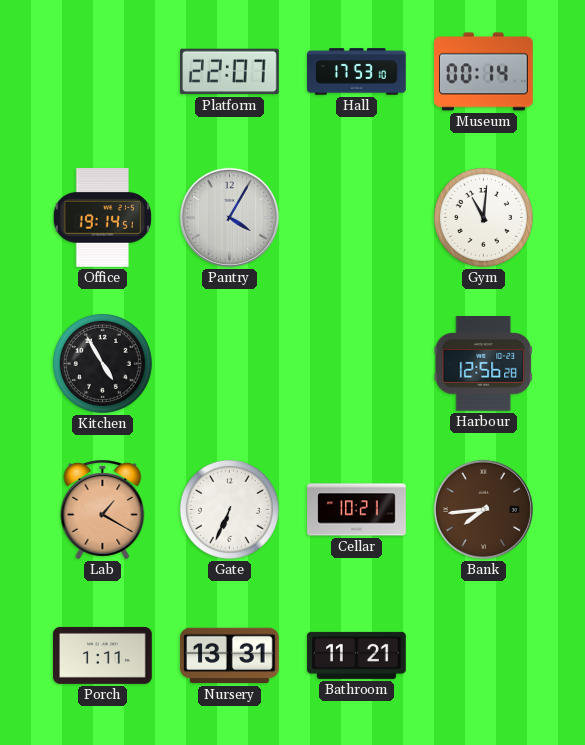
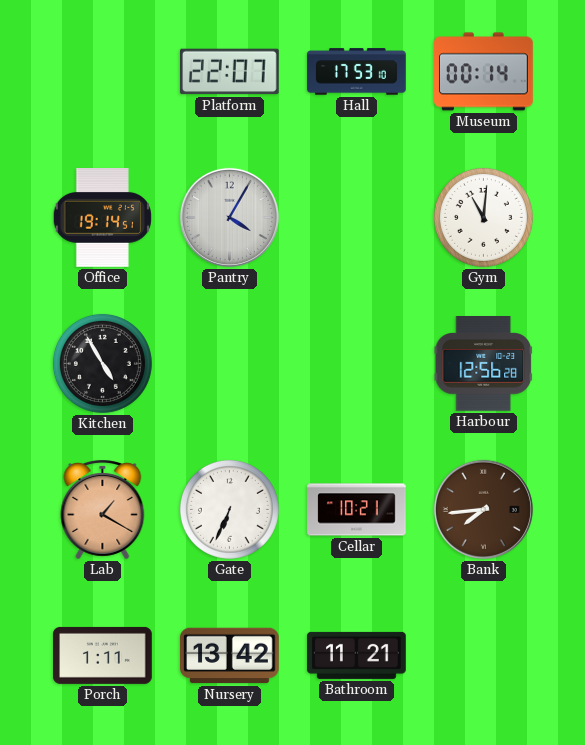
Nursery: 13:31 -> 13:42
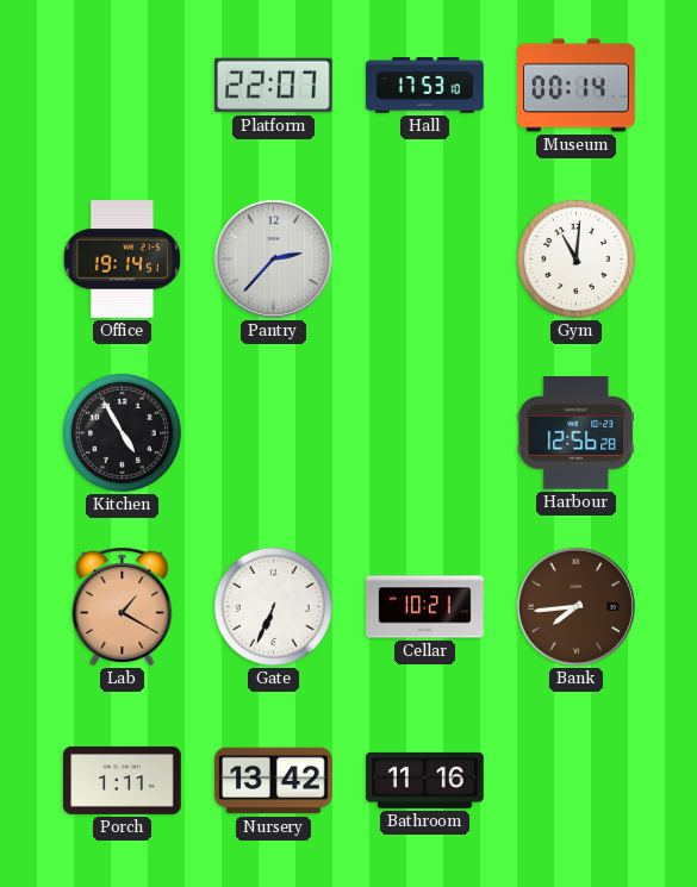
Pantry: 4:05 -> 2:37
Bathroom: 11:21 -> 11:16
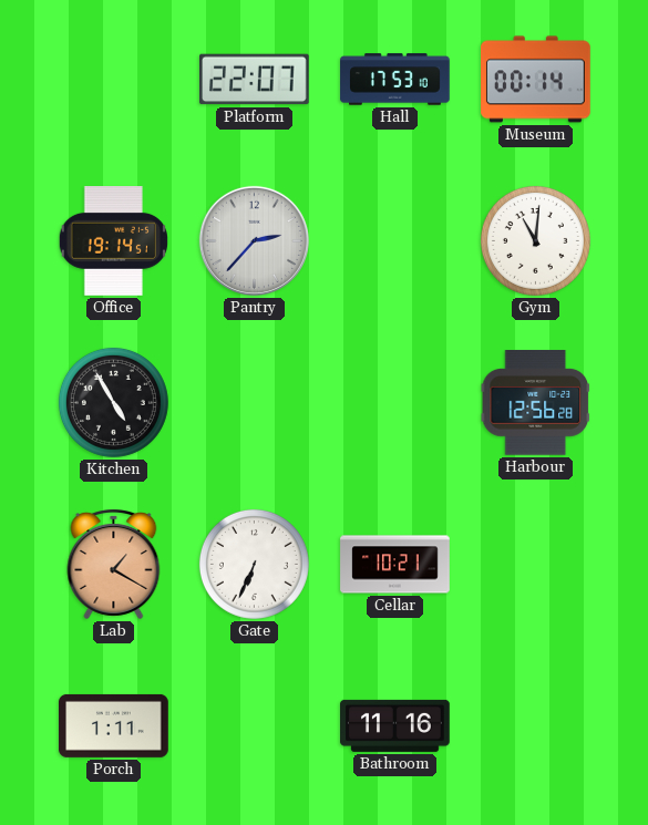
Bank: 7:44 -> none
Nursery: 13:42 -> none
